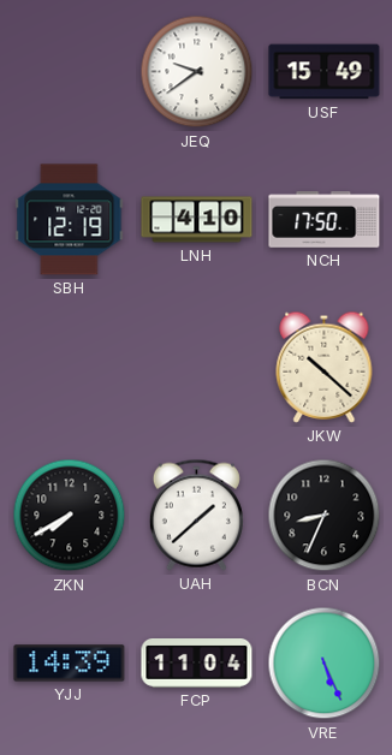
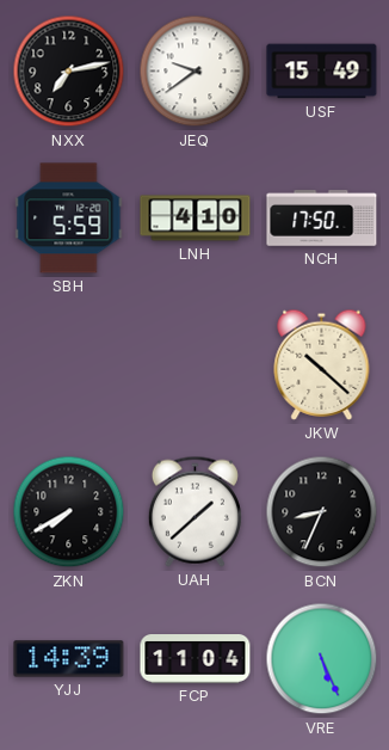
NXX: none -> 7:13
SBH: 12:19 -> 5:59
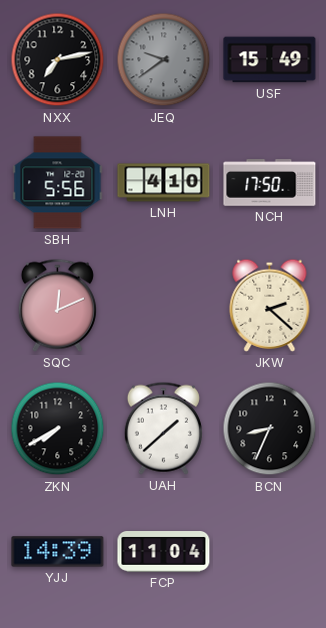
JEQ dial: white -> grey
SBH: 5:59 -> 5:56
SQC: none -> 12:11
JKW: 10:22 -> 2:22
VRE: 5:26 -> none
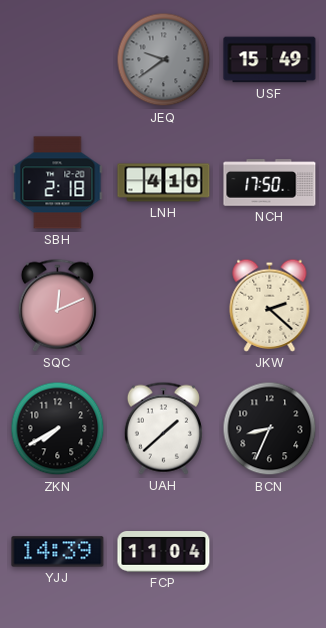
NXX: 7:13 -> none
SBH: 5:56 -> 2:18
